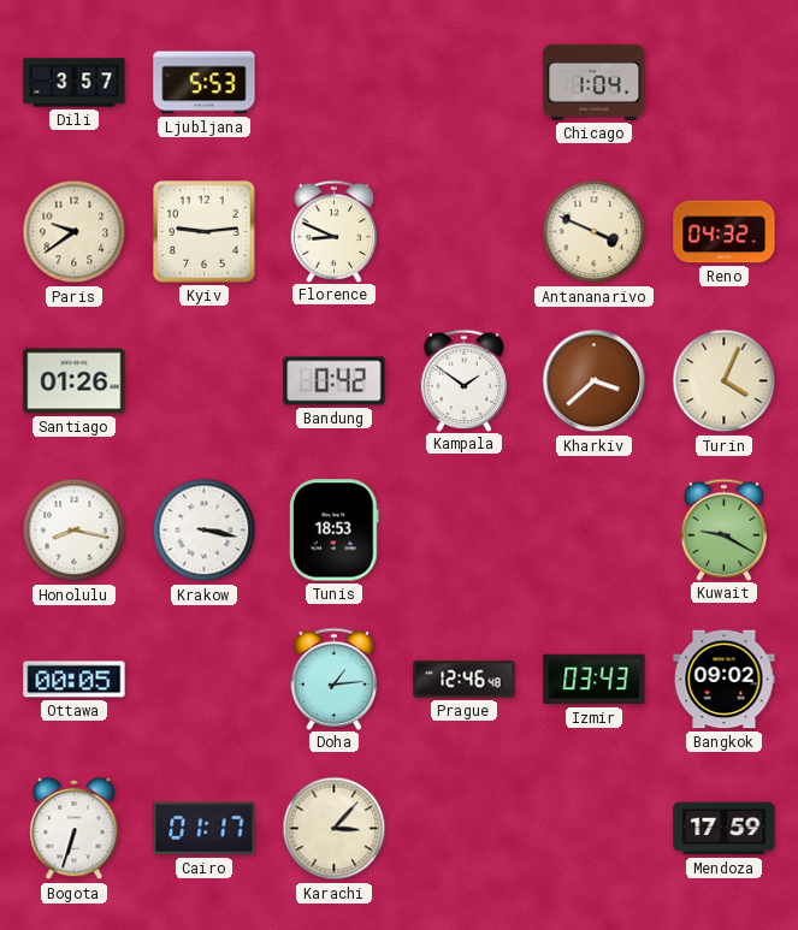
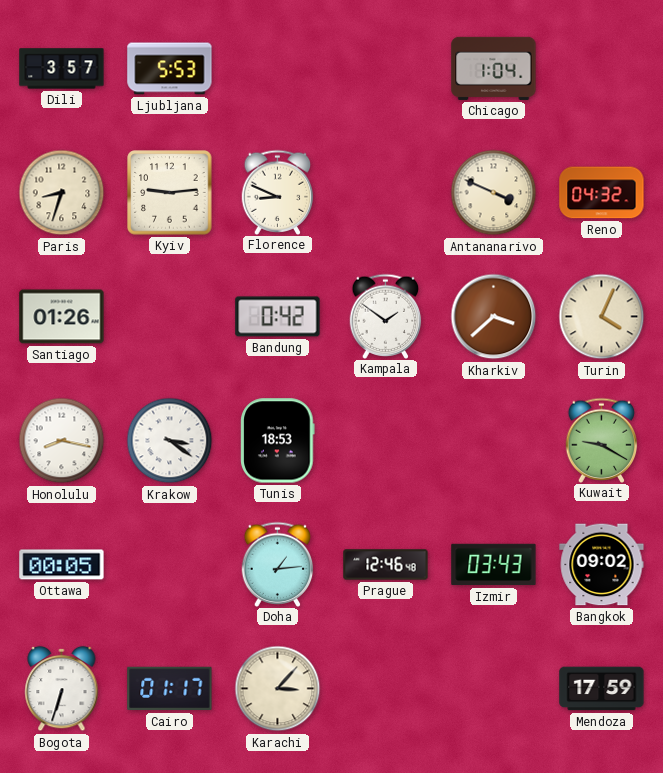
Paris: 9:39 -> 8:33
Krakow: 3:17 -> 3:21
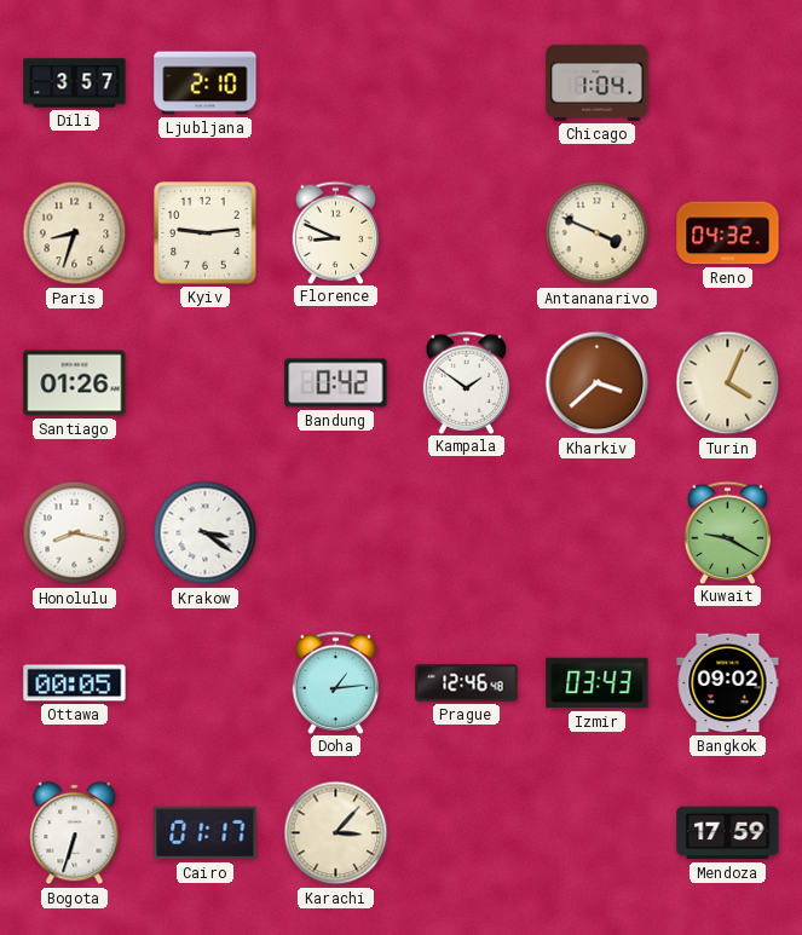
Ljubljana: 5:53 -> 2:10
Tunis: 18:53 -> none
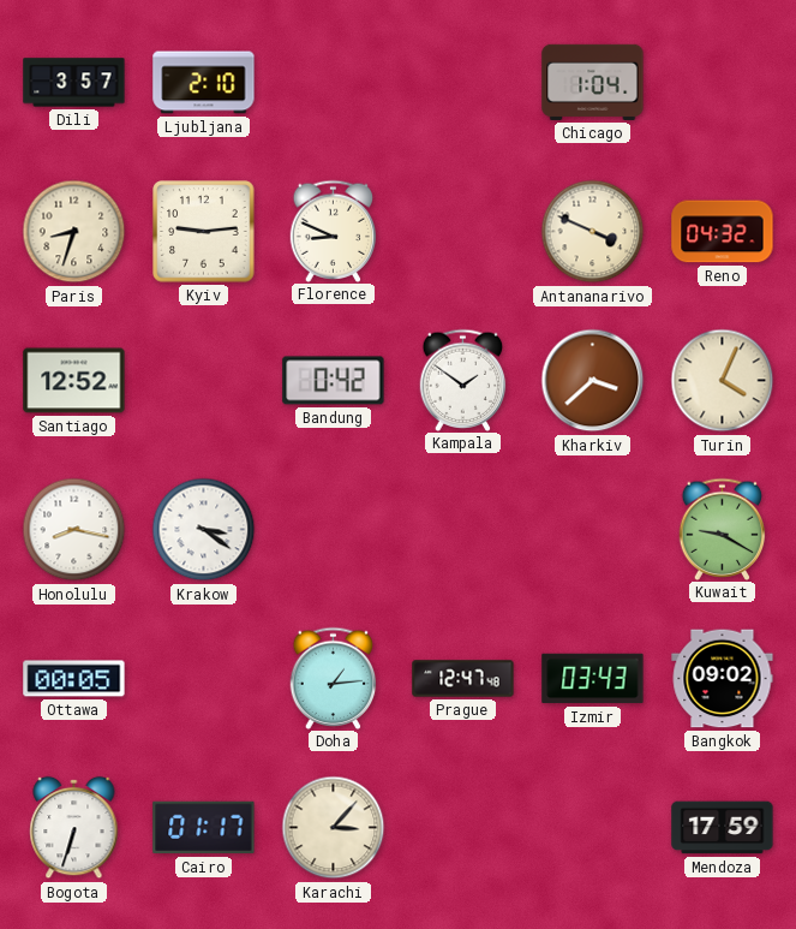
Santiago: 01:26 -> 12:52
Prague: 12:46 -> 12:47
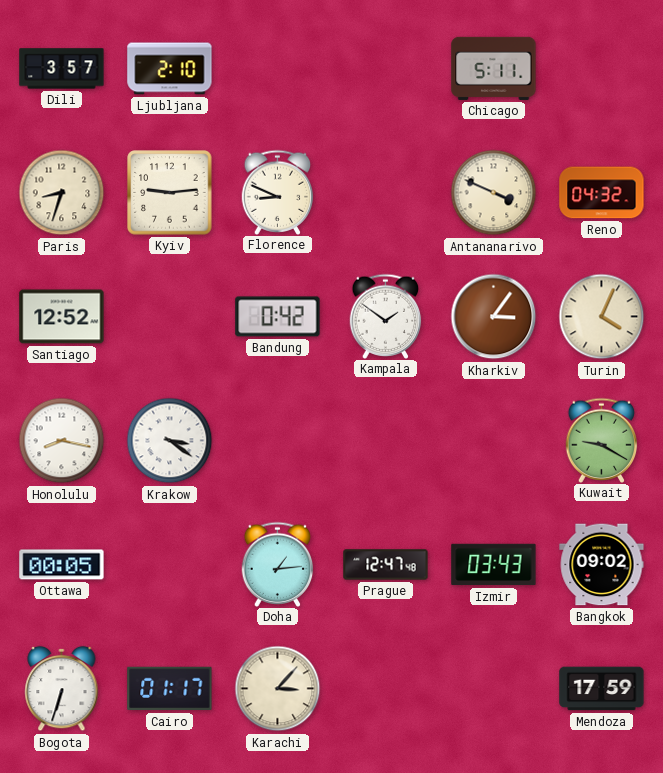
Chicago: 1:04 -> 5:11
Kharkiv: 3:38 -> 3:06
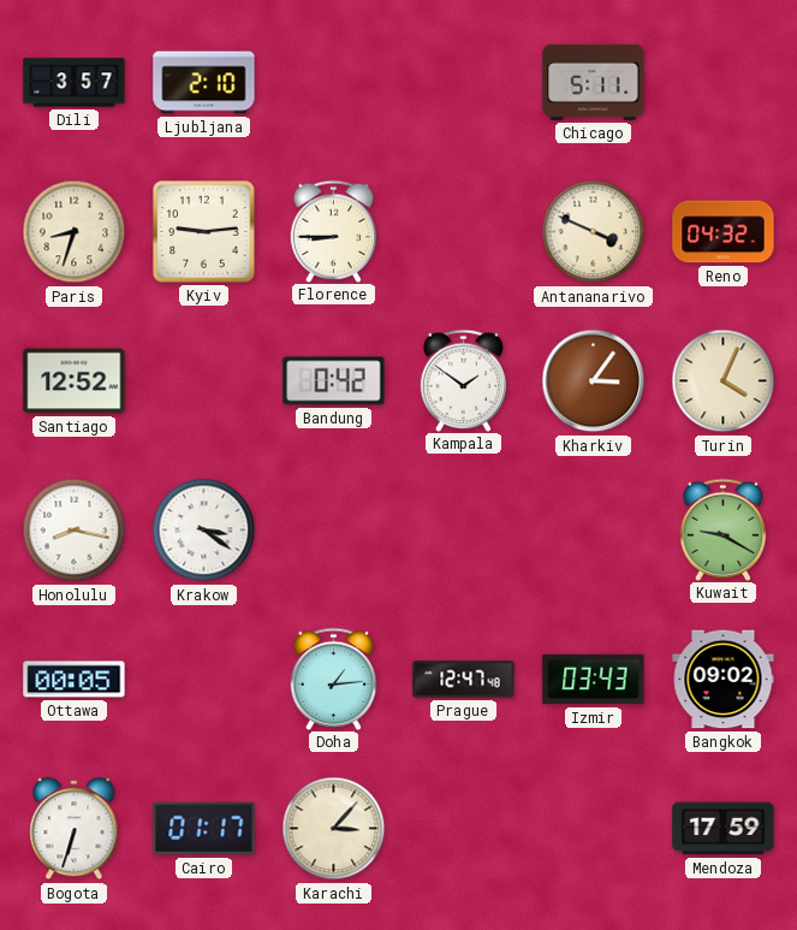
Florence: 8:49 -> 8:45
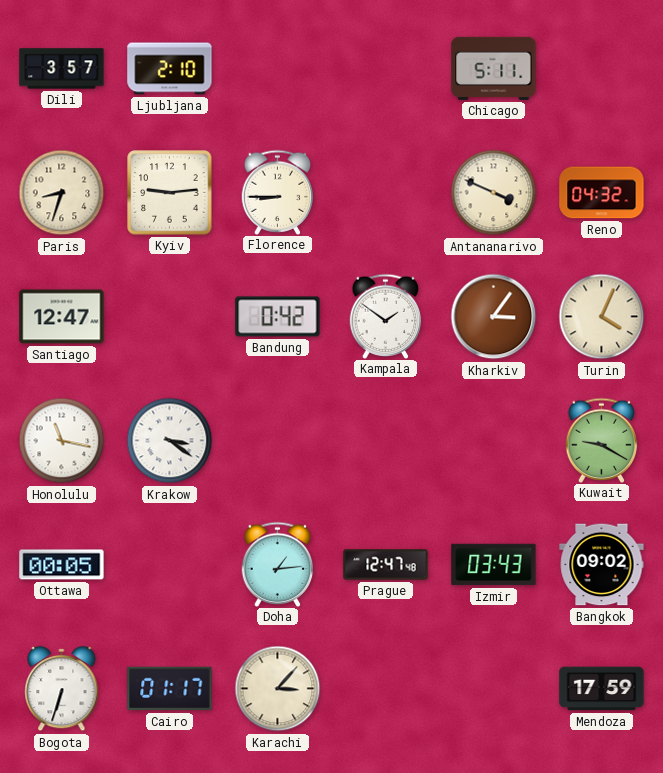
Santiago: 12:52 -> 12:47
Honolulu: 8:17 -> 11:17
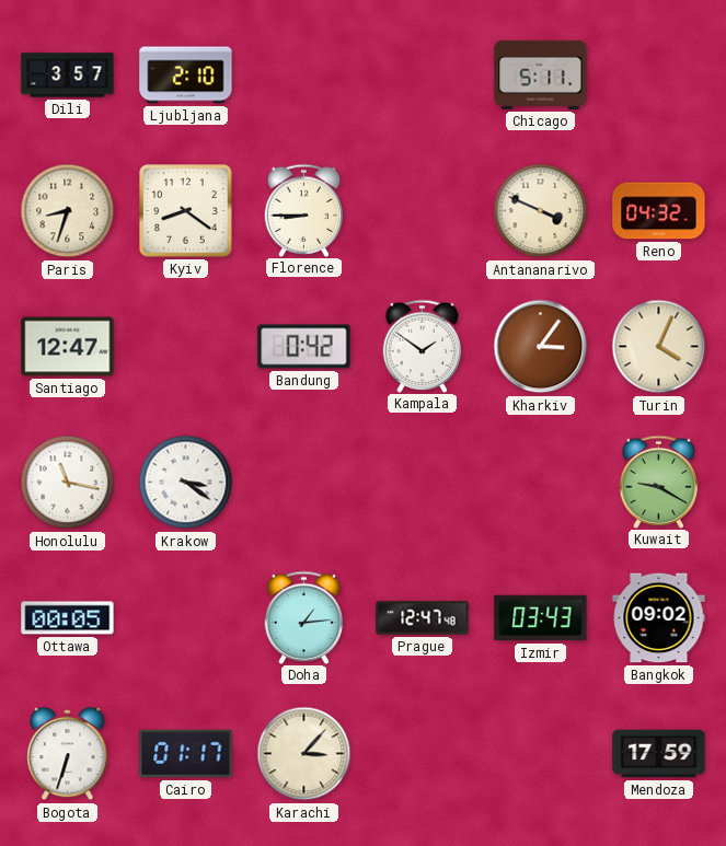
Kyiv: 9:14 -> 8:21
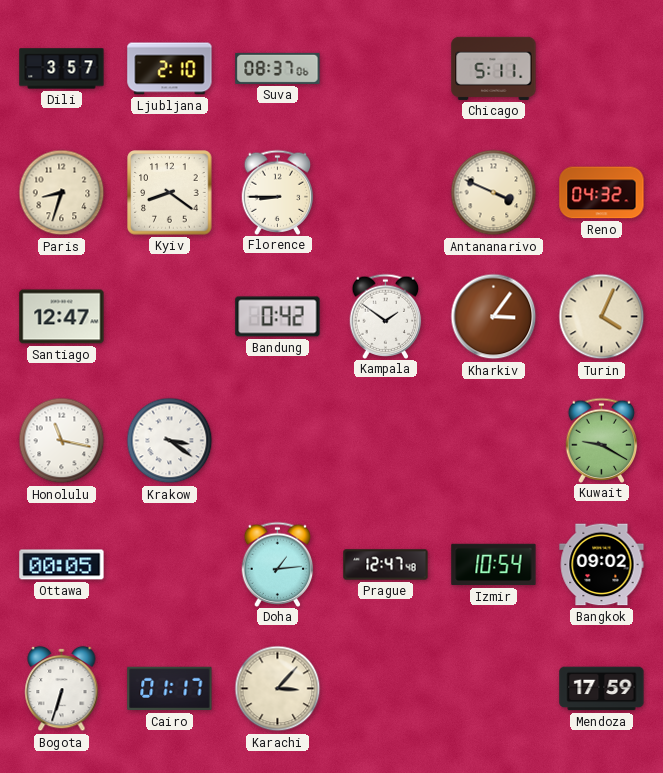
Suva: none -> 08:37
Izmir: 03:43 -> 10:54
